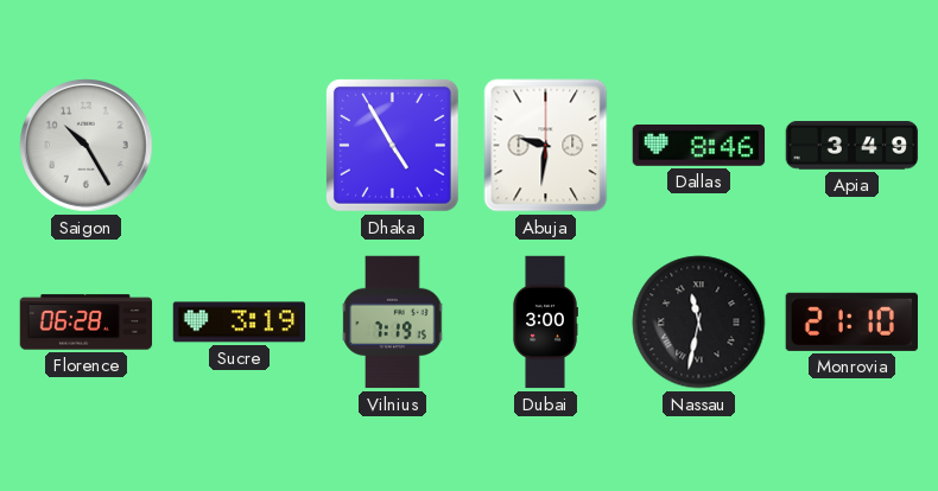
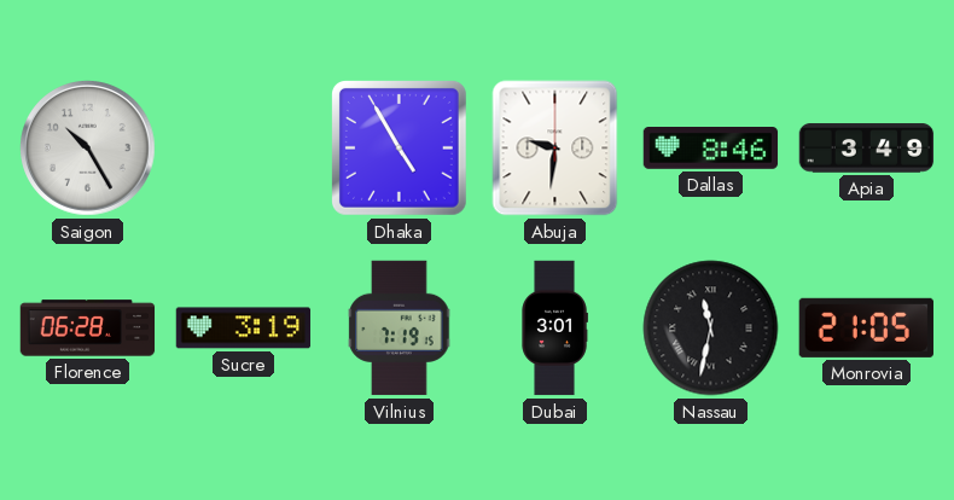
Dubai: 3:00 -> 3:01
Monrovia: 21:10 -> 21:05
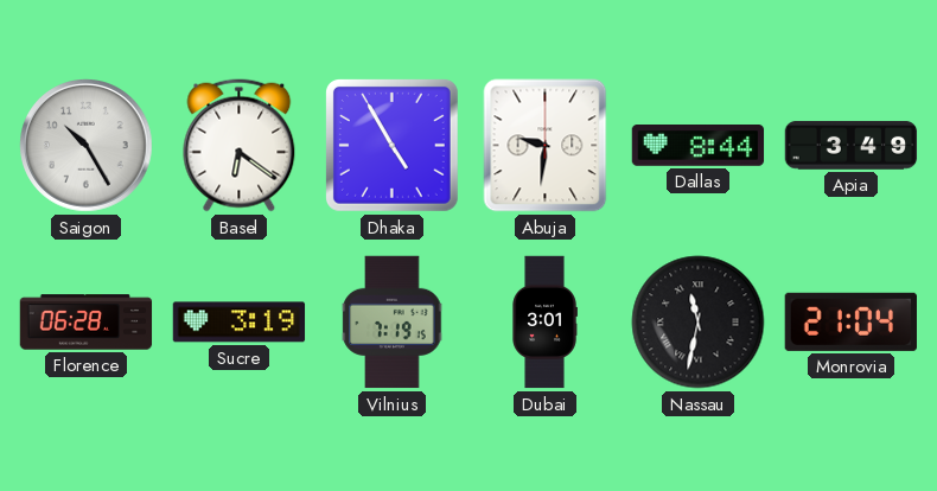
Basel: none -> 6:21
Dallas: 8:46 -> 8:44
Monrovia: 21:05 -> 21:04
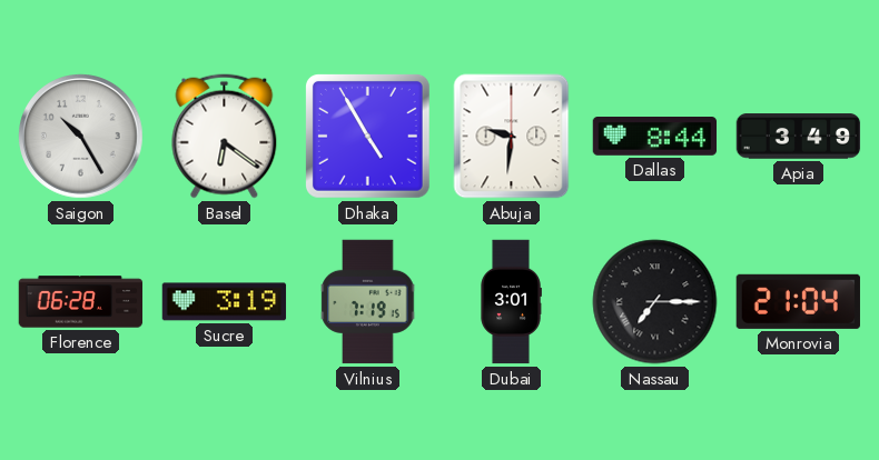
Nassau: 11:32 -> 7:15
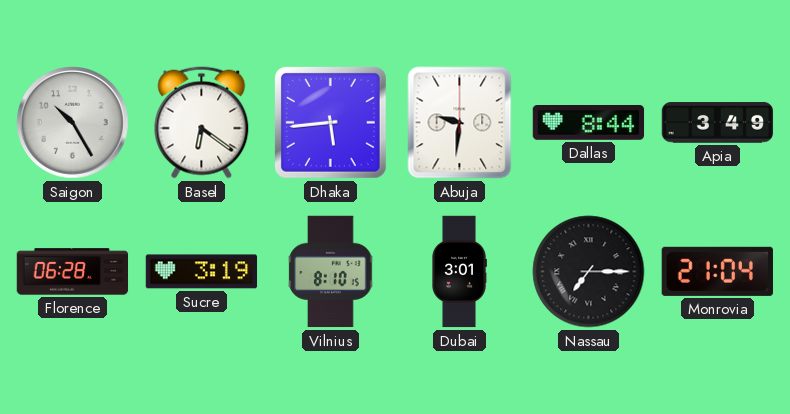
Dhaka: 4:55 -> 5:44
Vilnius: 7:19 -> 8:10
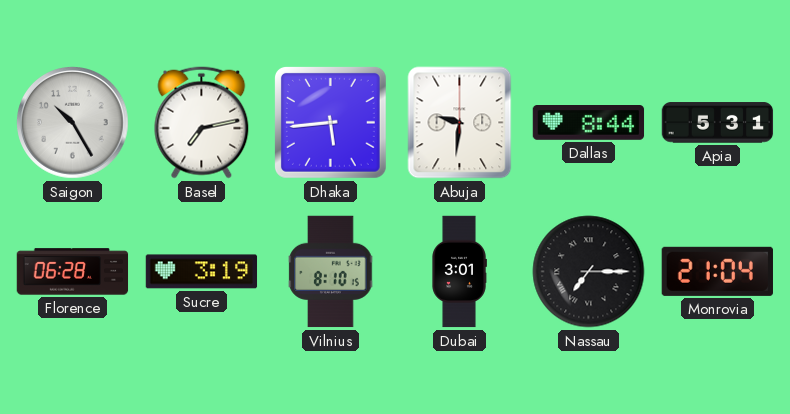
Basel: 6:21 -> 7:13
Apia: 3:49 -> 5:31
